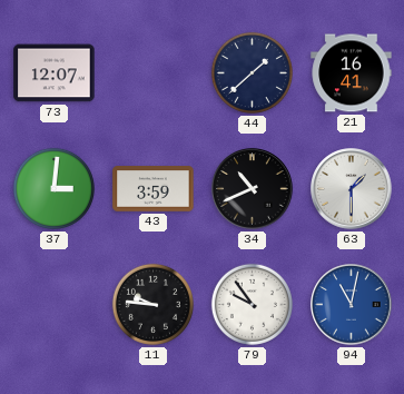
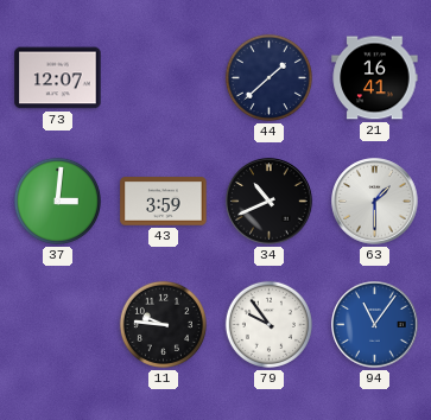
94: 11:02 -> 11:06
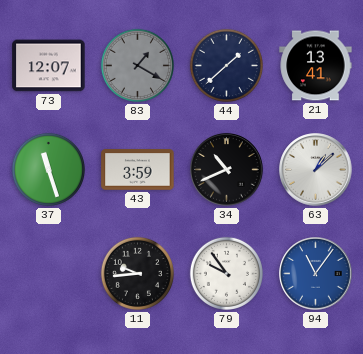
83: none -> 1:20
21: 16:41 -> 13:41
37: 3:01 -> 11:27
63: 1:30 -> 1:08
11: 9:46 -> 9:44
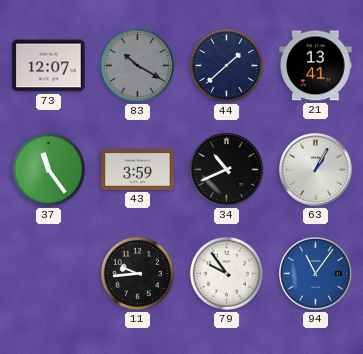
83: 1:20 -> 10:20
37: 11:27 -> 11:24
63: 1:08 -> 1:05
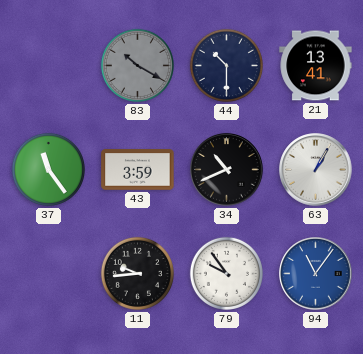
73: 12:07 -> none
44: 1:38 -> 10:30
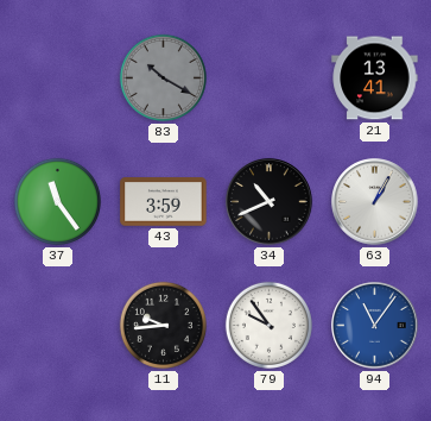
44: 10:30 -> none
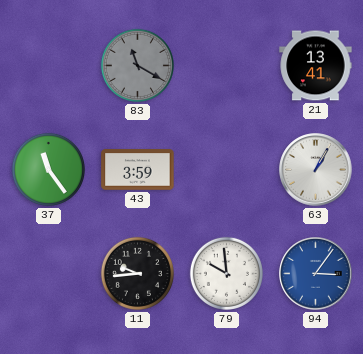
83: 10:20 -> 11:20
34: 10:41 -> none
79: 9:54 -> 9:59
94: 11:06 -> 3:06
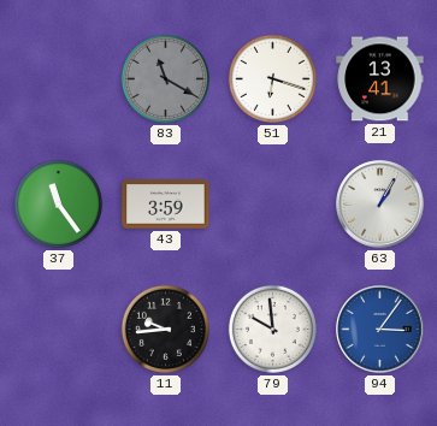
51: none -> 6:18
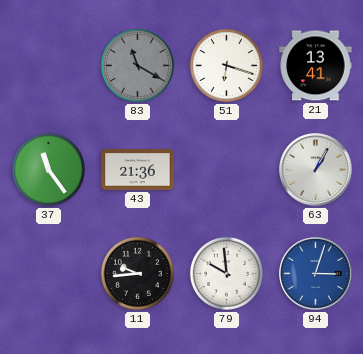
43: 3:59 -> 21:36
94: 3:06 -> 3:03
